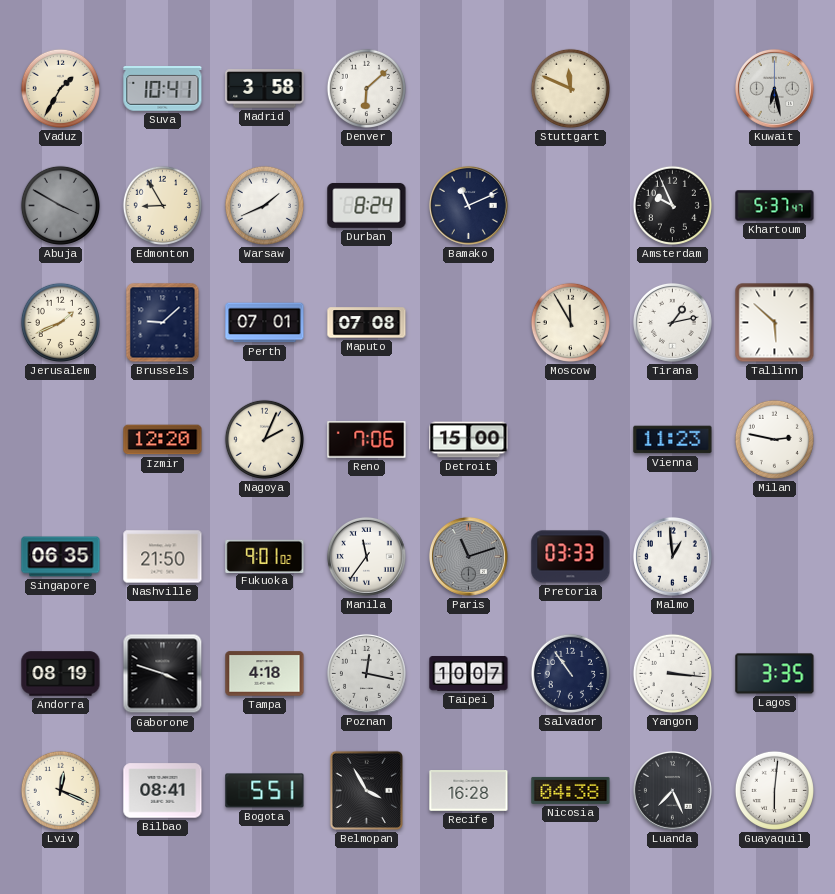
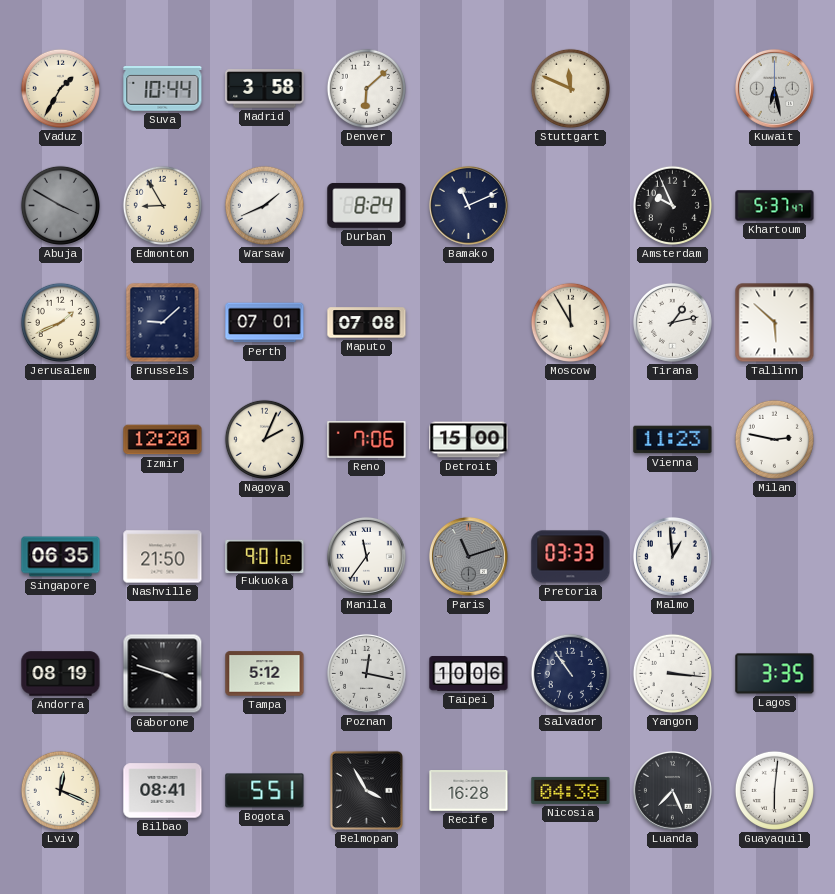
Suva: 10:41 -> 10:44
Tampa: 4:18 -> 5:12
Taipei: 10:07 -> 10:06
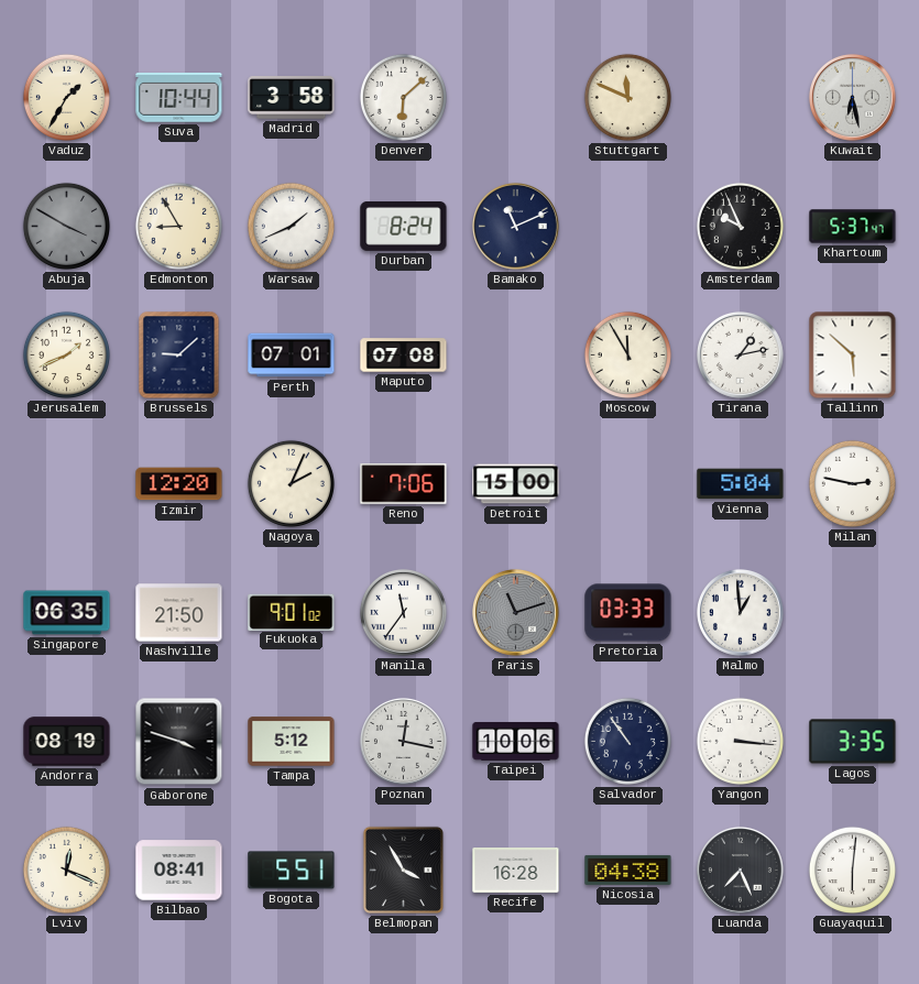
Vienna: 11:23 -> 5:04
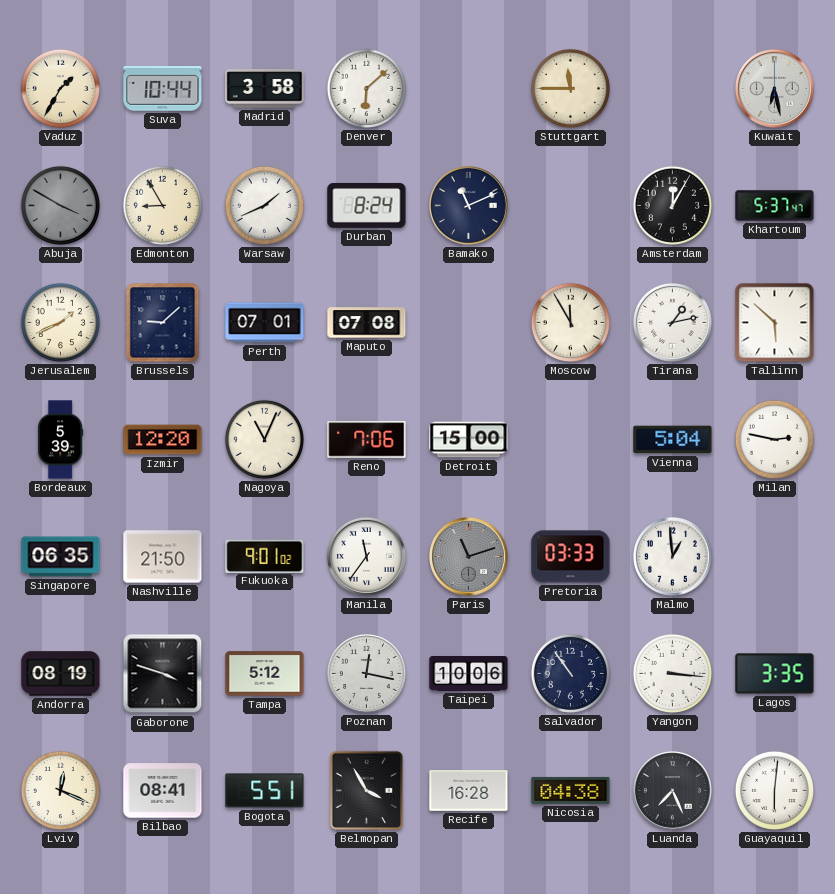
Stuttgart: 11:49 -> 11:45
Amsterdam: 9:56 -> 12:05
Bordeaux: none -> 5:39
Nagoya: 2:04 -> 11:04
